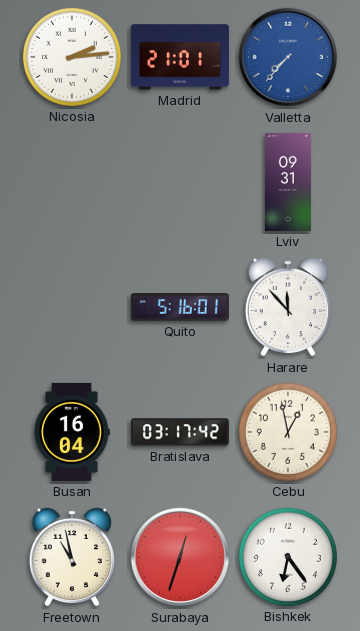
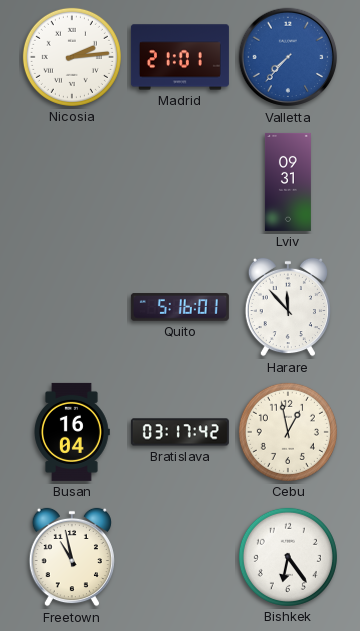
Surabaya: 12:33 -> none
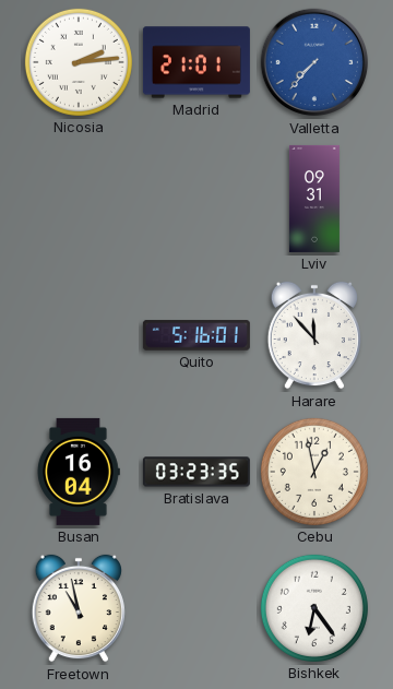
Bratislava: 03:17 -> 03:23
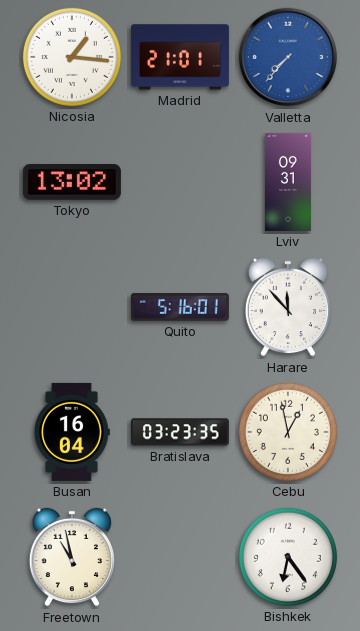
Nicosia: 2:14 -> 1:16
Tokyo: none -> 13:02
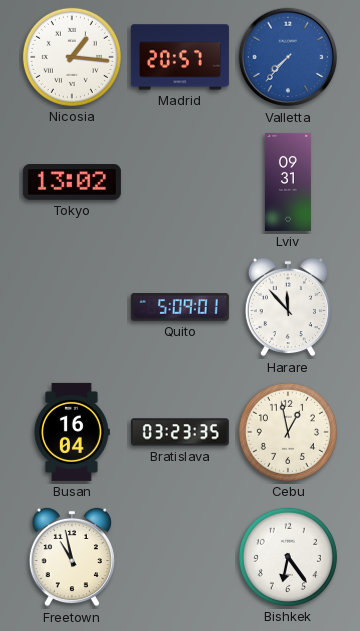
Madrid: 21:01 -> 20:57
Quito: 5:16 -> 5:09
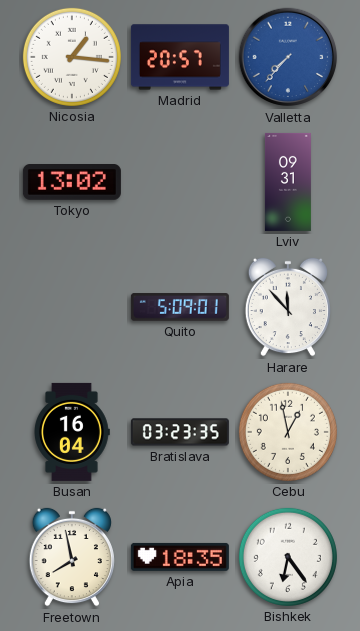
Freetown: 10:58 -> 7:58
Apia: none -> 18:35
